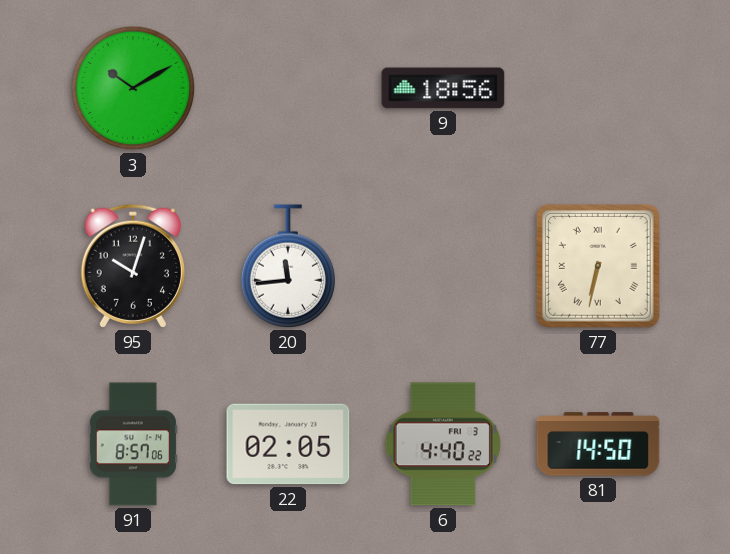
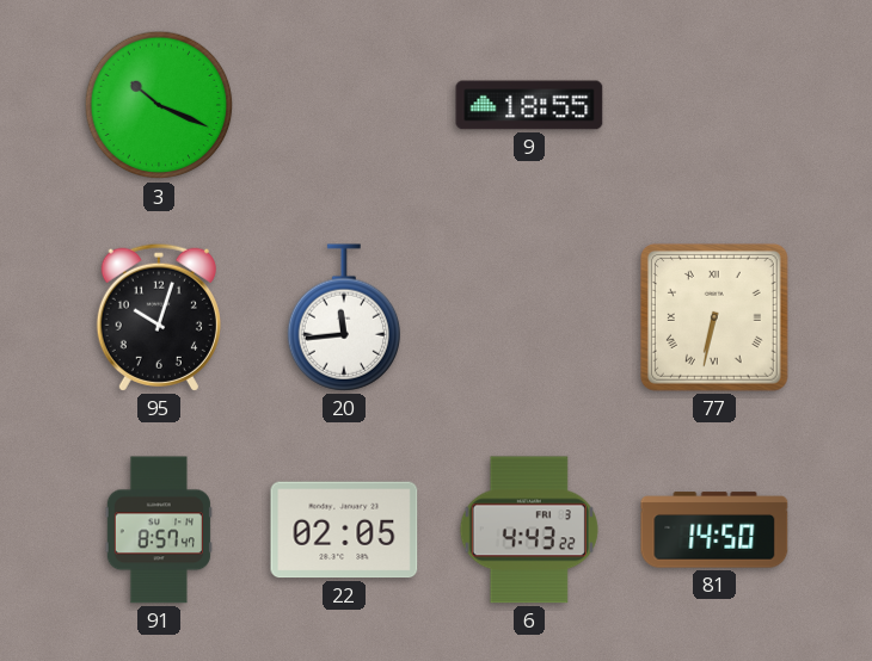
3: 10:10 -> 10:19
9: 18:56 -> 18:55
91: 8:57:06 -> 8:57:47
6: 4:40 -> 4:43
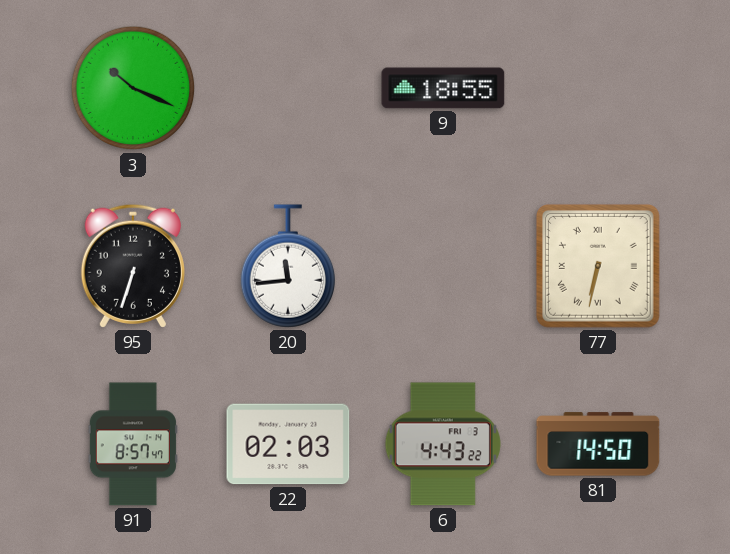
95: 10:03 -> 6:33
22: 02:05 -> 02:03
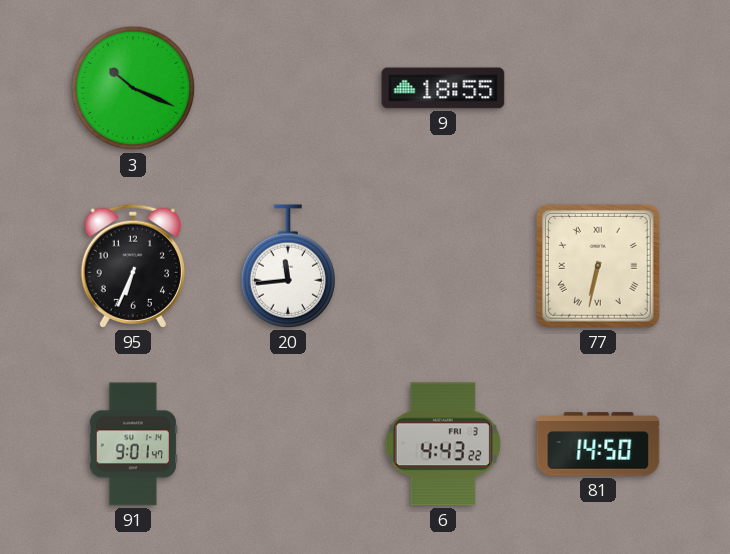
95: 6:33 -> 6:34
91: 8:57 -> 9:01
22: 02:03 -> none
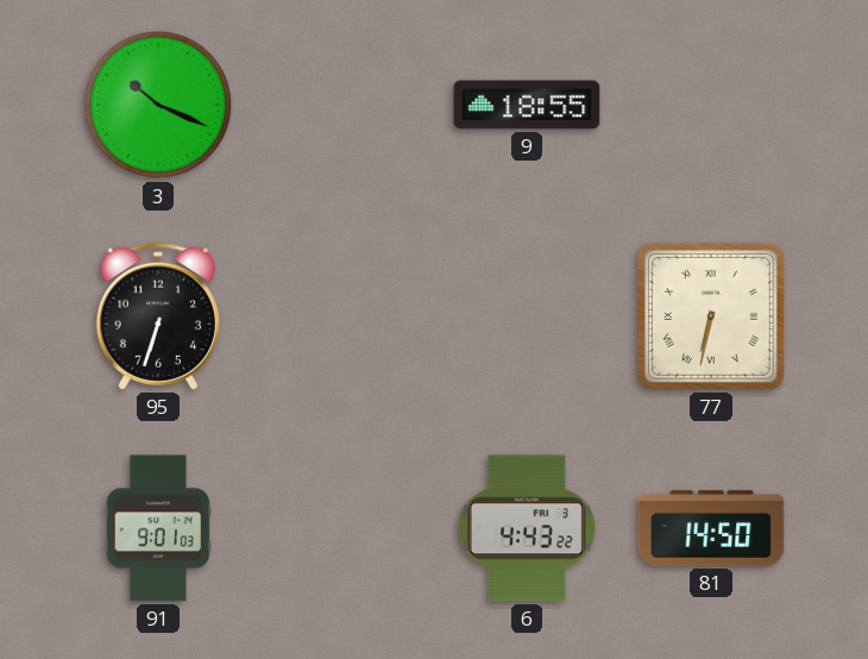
95: 6:34 -> 6:33
20: 11:44 -> none
91: 9:01:47 -> 9:01:03
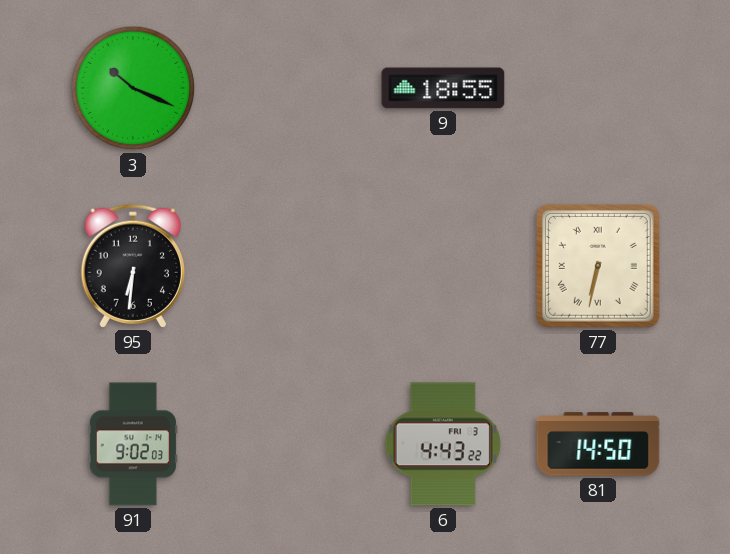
95: 6:33 -> 6:31
91: 9:01 -> 9:02
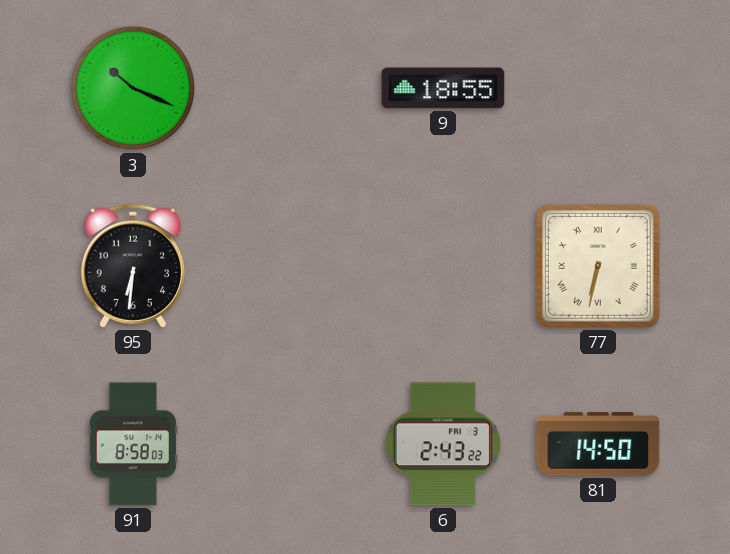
91: 9:02 -> 8:58
6: 4:43 -> 2:43
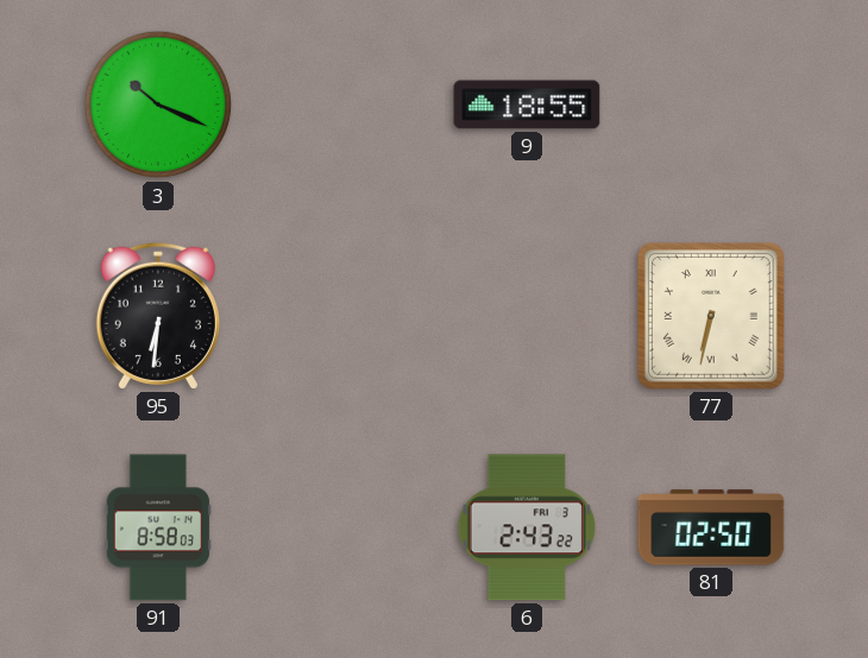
81: 14:50 -> 02:50
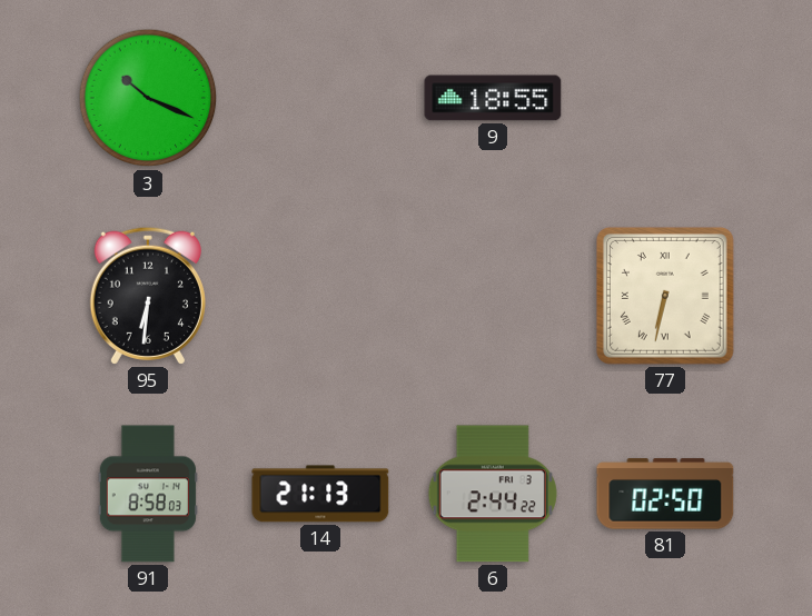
14: none -> 21:13
6: 2:43 -> 2:44
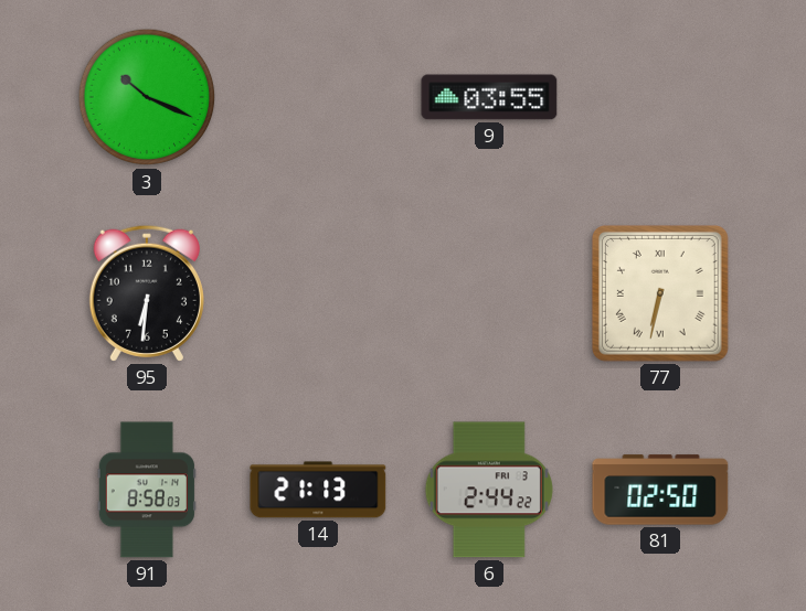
9: 18:55 -> 03:55
